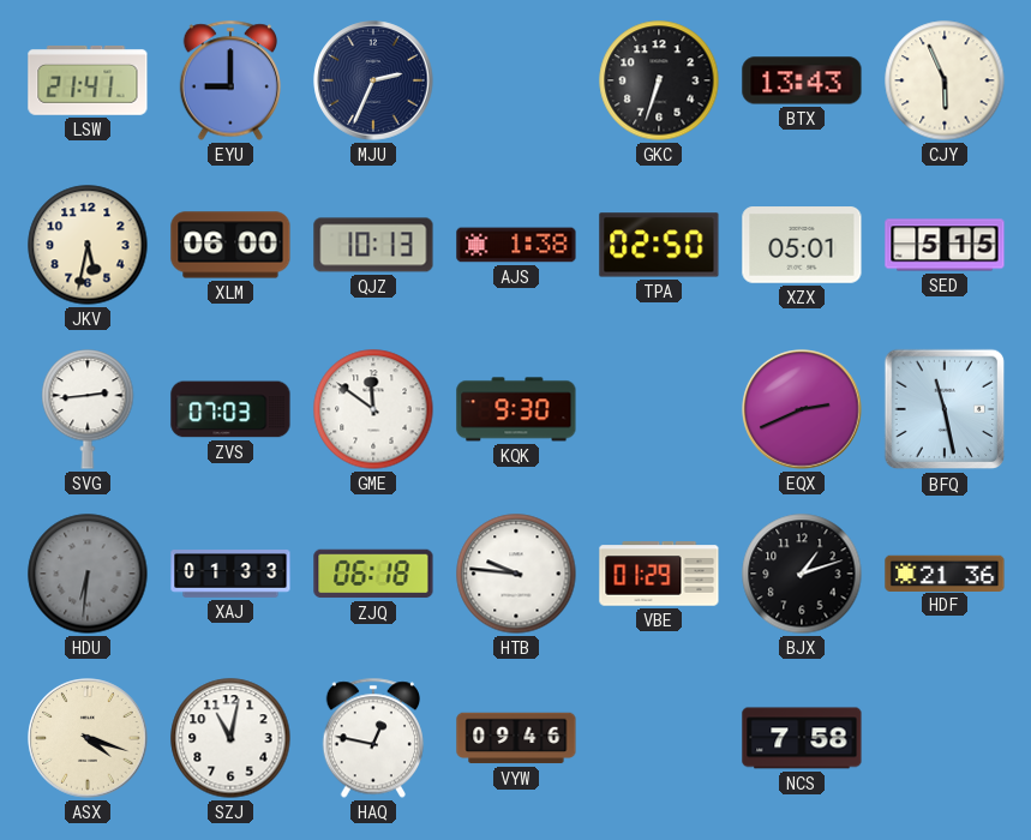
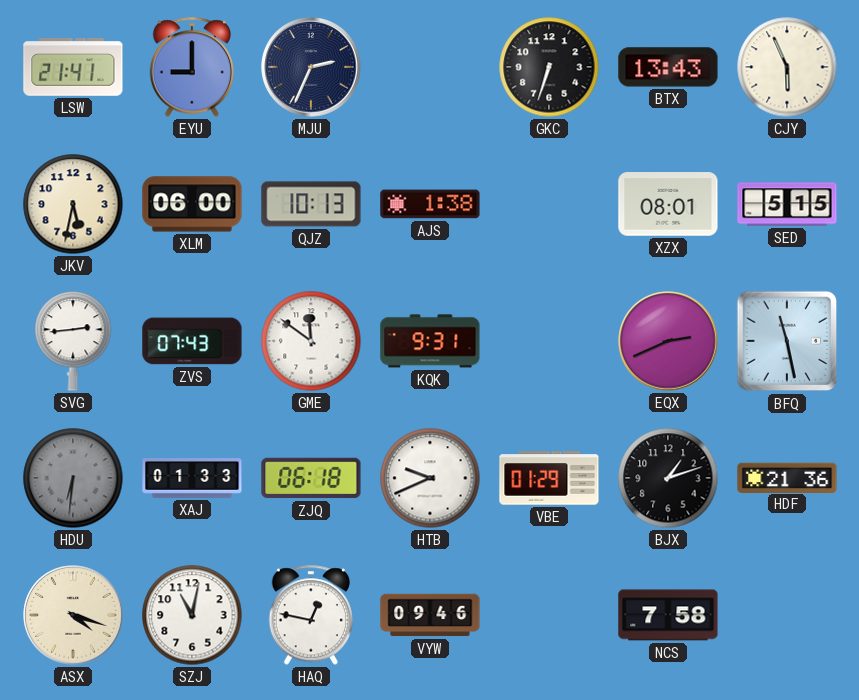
TPA: 02:50 -> none
XZX: 05:01 -> 08:01
ZVS: 07:03 -> 07:43
KQK: 9:30 -> 9:31
HTB: 9:46 -> 9:41
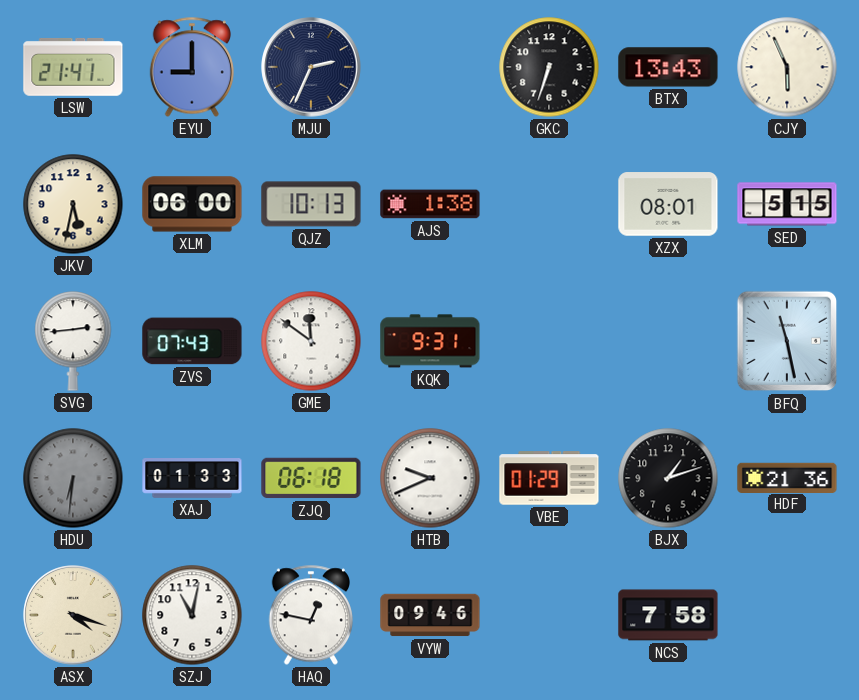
EQX: 2:41 -> none
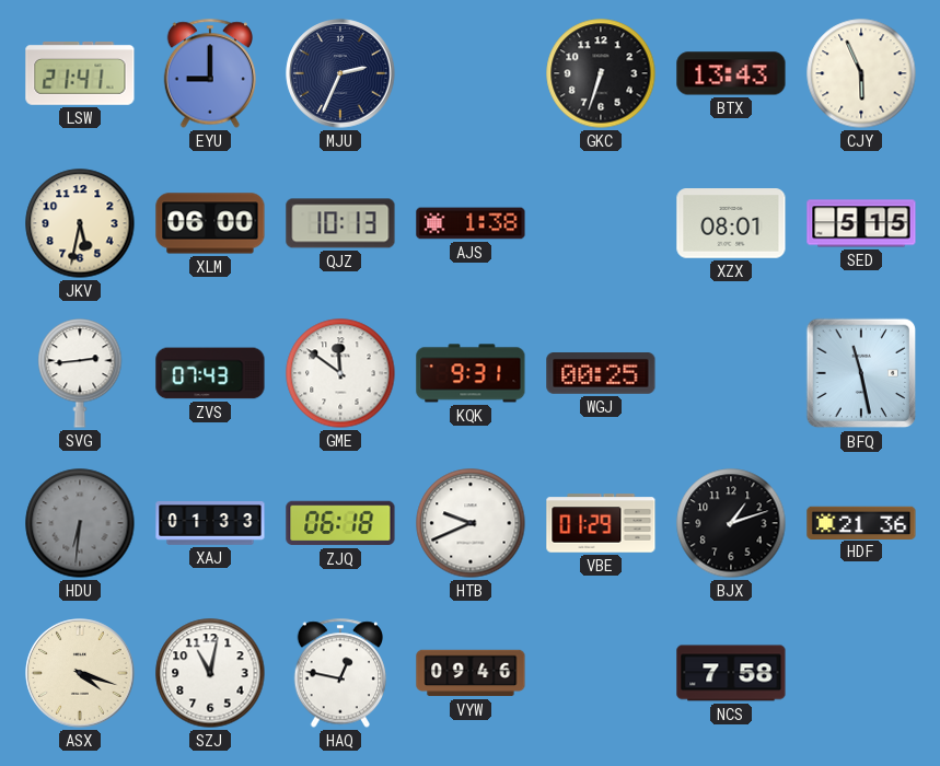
WGJ: none -> 00:25
